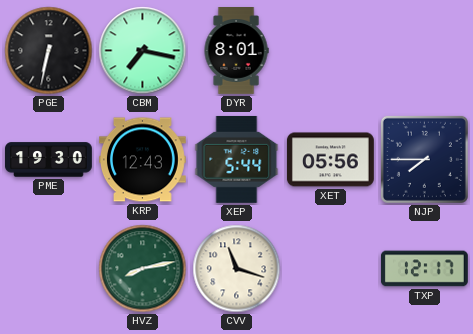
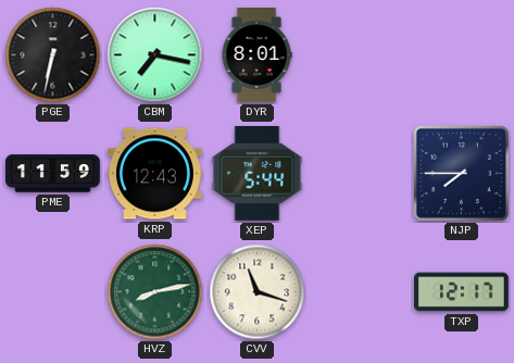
PME: 19:30 -> 11:59
XET: 05:56 -> none
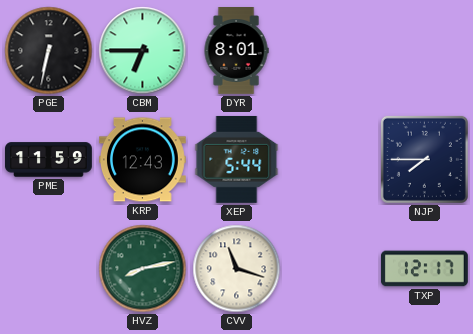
CBM: 7:17 -> 6:45
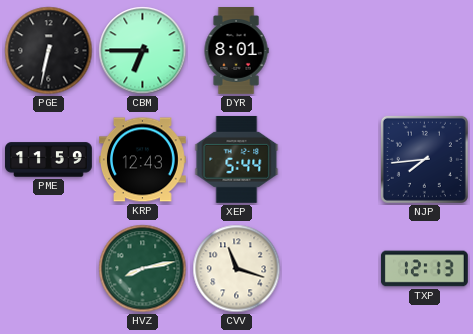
NJP: 7:45 -> 7:44
TXP: 12:17 -> 12:13
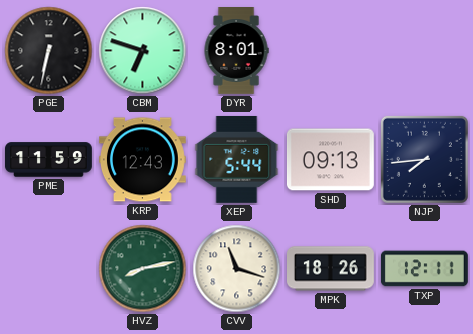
CBM: 6:45 -> 6:48
SHD: none -> 09:13
MPK: none -> 18:26
TXP: 12:13 -> 12:11
